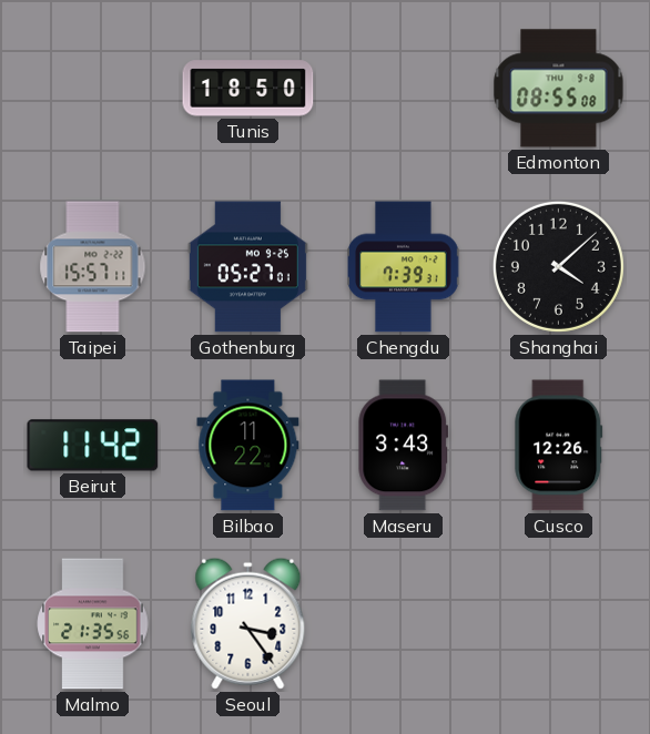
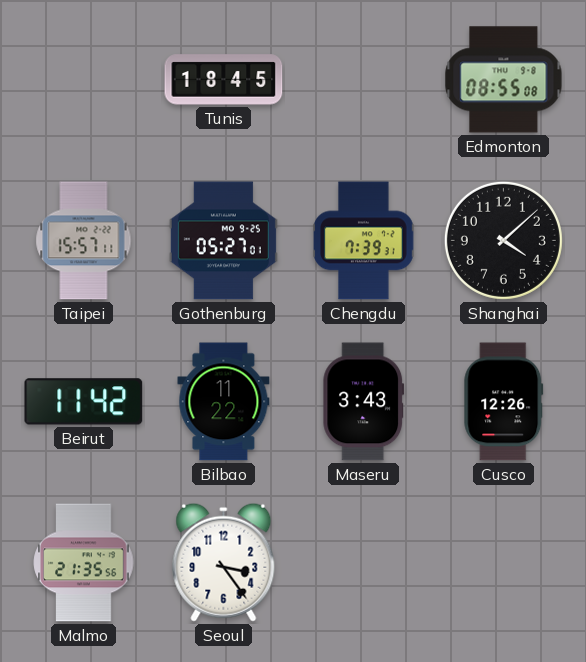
Tunis: 18:50 -> 18:45
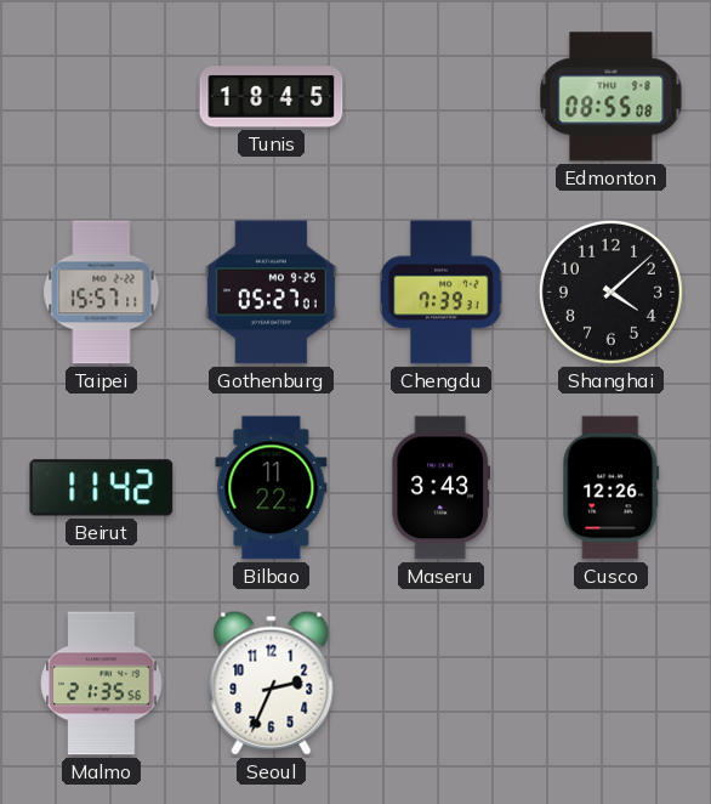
Seoul: 3:24 -> 2:34
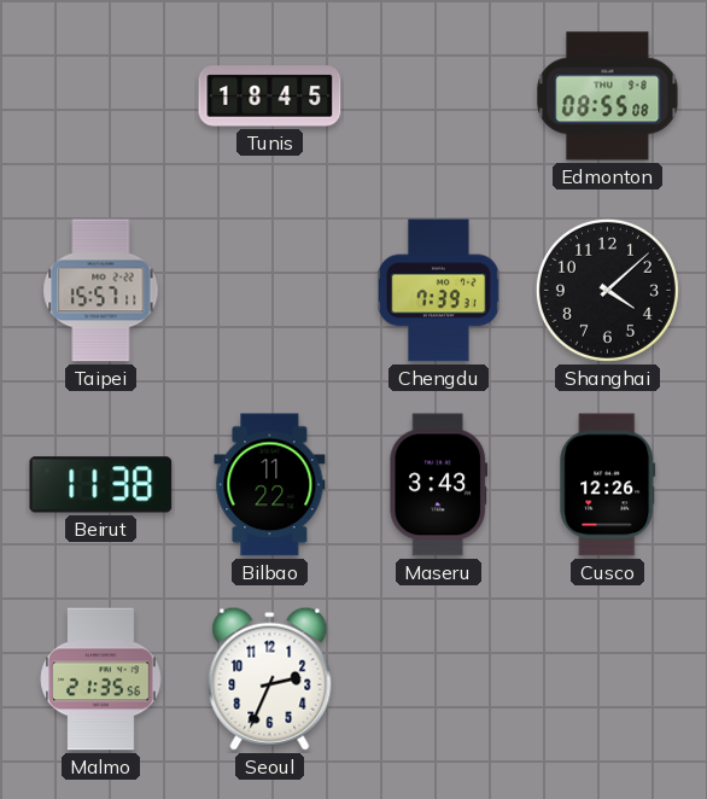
Gothenburg: 05:27 -> none
Beirut: 11:42 -> 11:38
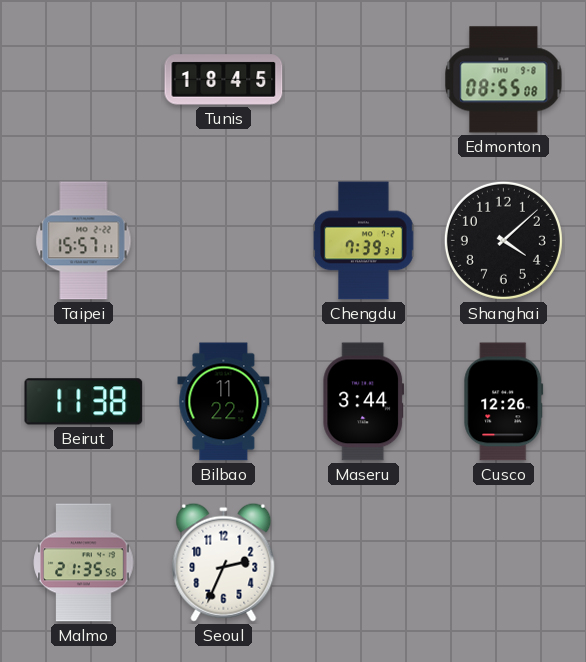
Maseru: 3:43 -> 3:44
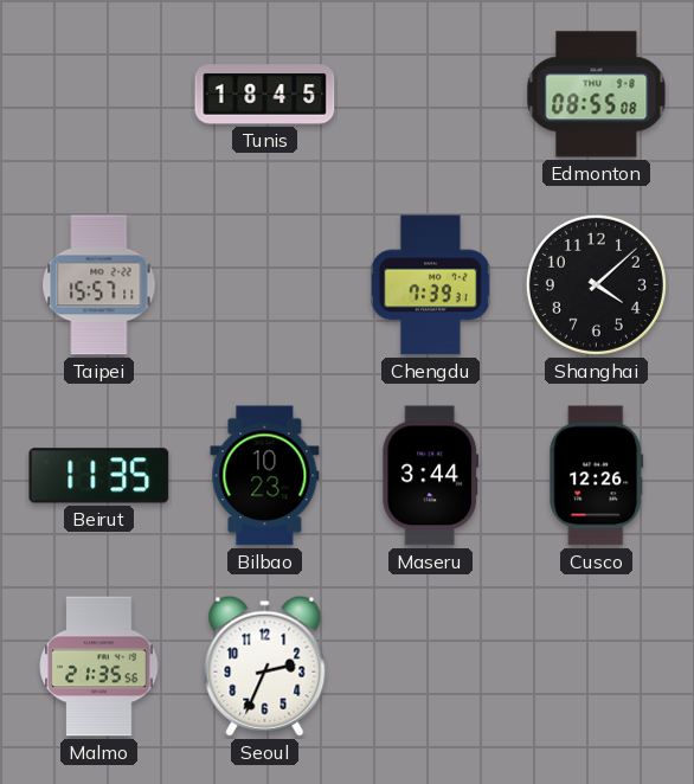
Beirut: 11:38 -> 11:35
Bilbao: 11:22 -> 10:23
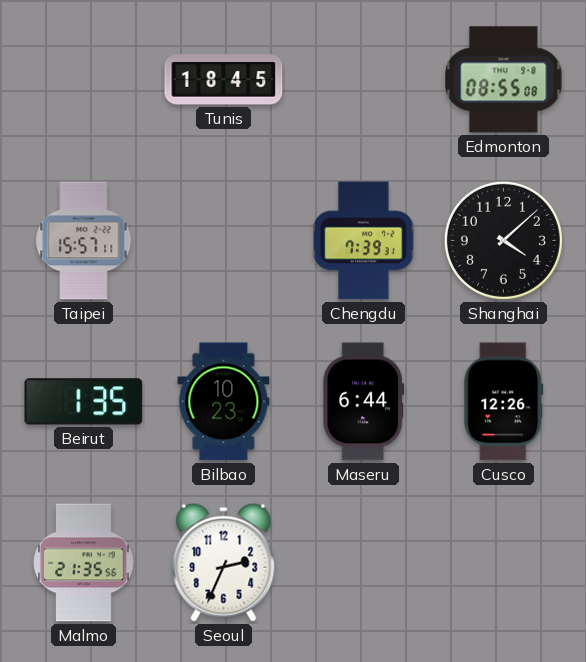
Beirut: 11:35 -> 1:35
Maseru: 3:44 -> 6:44
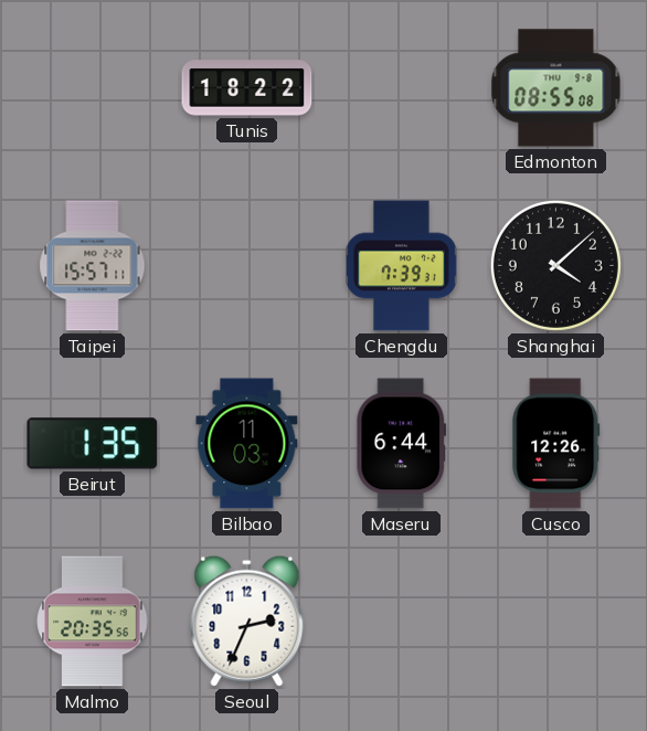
Tunis: 18:45 -> 18:22
Bilbao: 10:23 -> 11:03
Malmo: 21:35 -> 20:35
